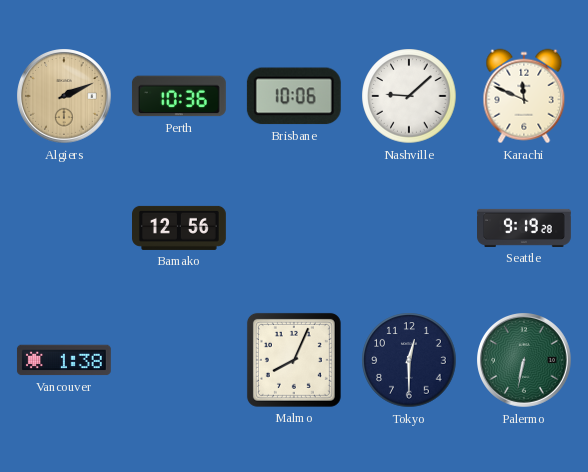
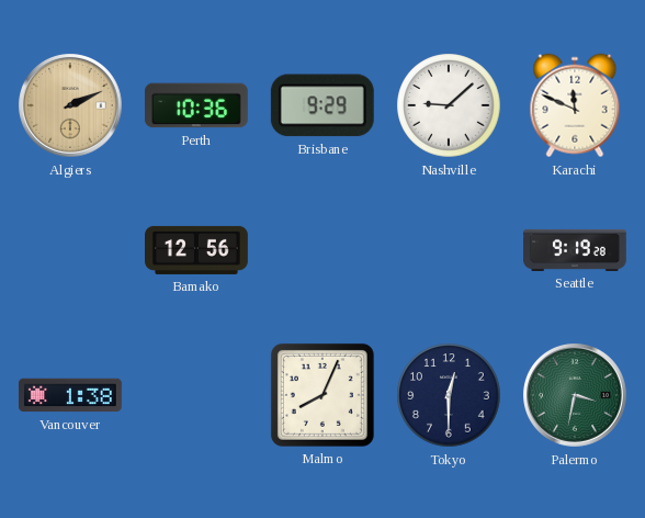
Brisbane: 10:06 -> 9:29
Palermo: 6:32 -> 3:32
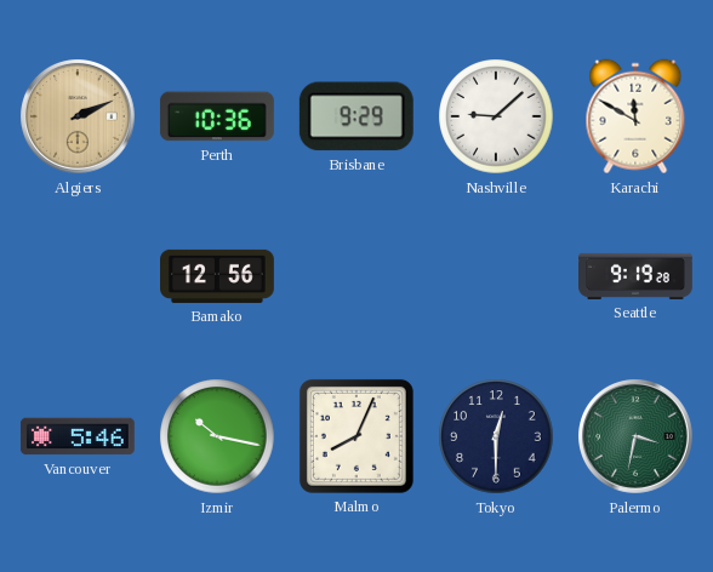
Karachi: 11:49 -> 11:50
Vancouver: 1:38 -> 5:46
Izmir: none -> 10:17
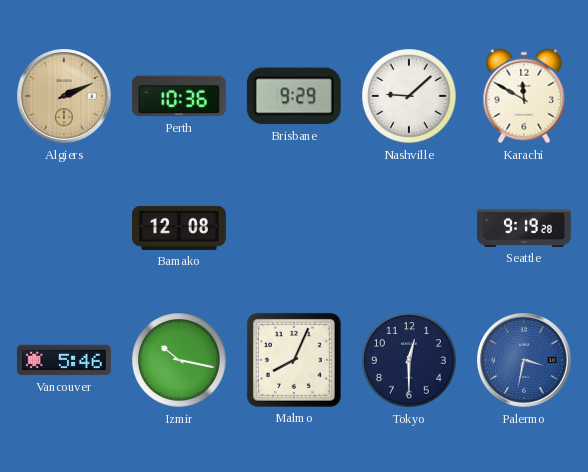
Bamako: 12:56 -> 12:08
Palermo dial: green -> blue
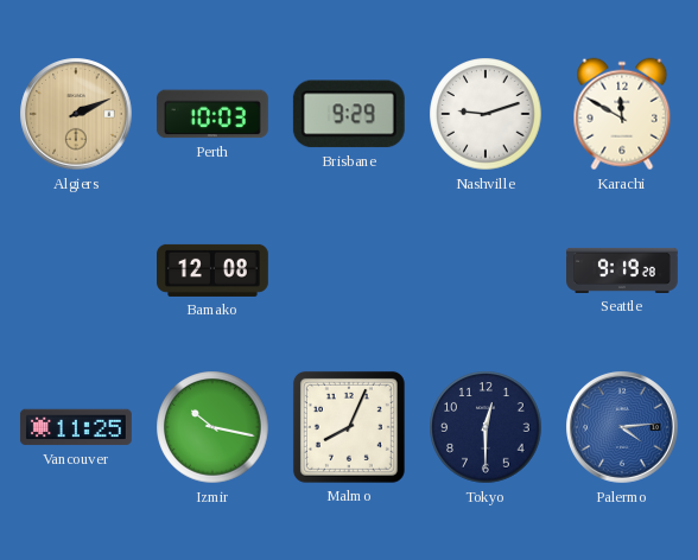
Perth: 10:36 -> 10:03
Nashville: 9:08 -> 9:12
Vancouver: 5:46 -> 11:25
Palermo: 3:32 -> 4:14
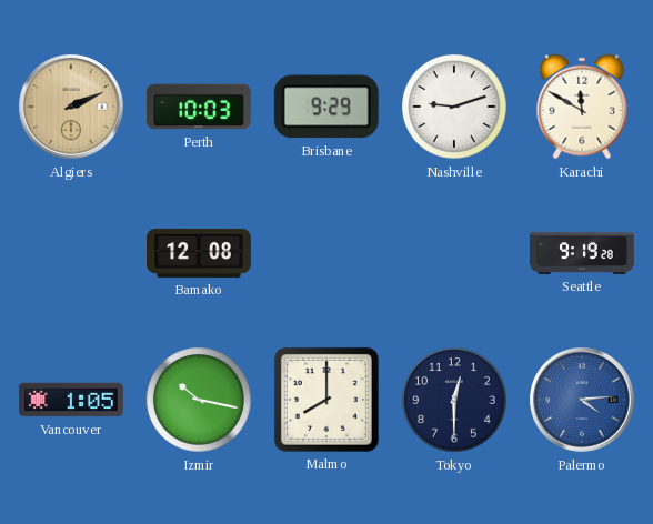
Vancouver: 11:25 -> 1:05
Malmo: 8:04 -> 8:00
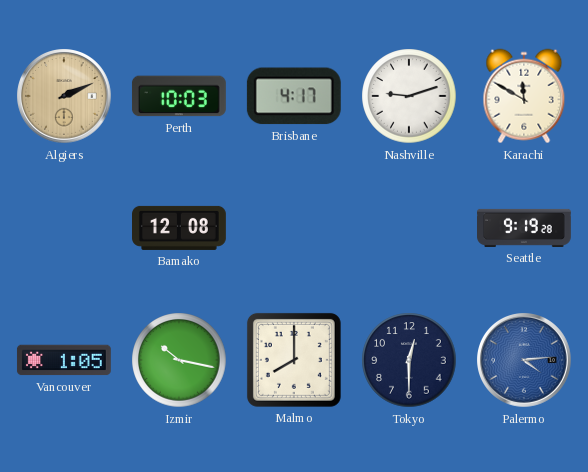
Brisbane: 9:29 -> 4:17
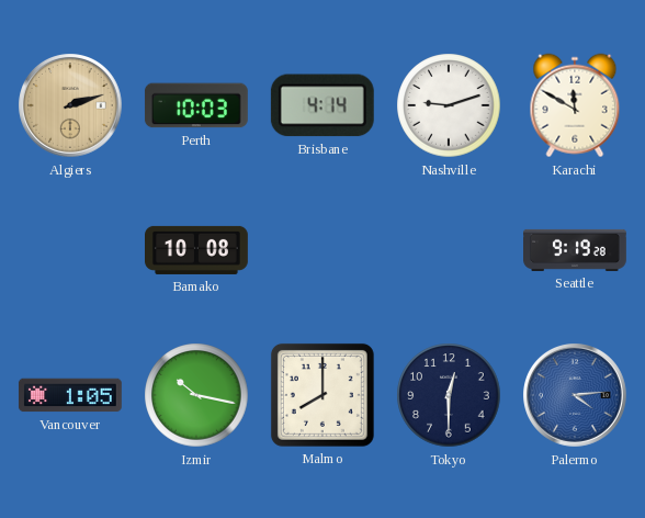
Algiers: 2:11 -> 2:12
Brisbane: 4:17 -> 4:14
Bamako: 12:08 -> 10:08
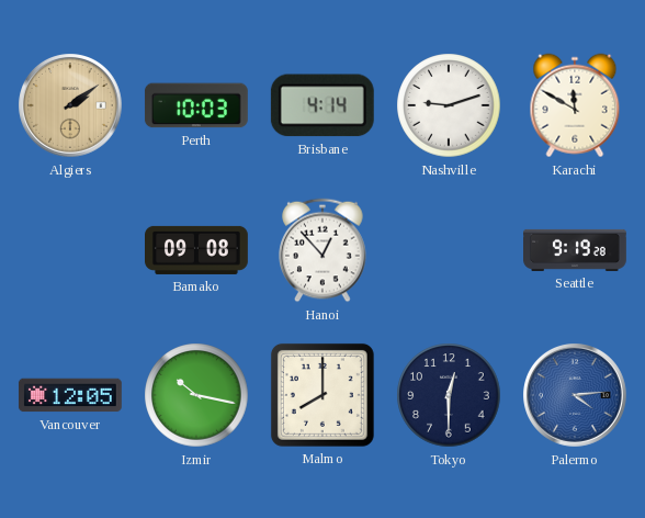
Algiers: 2:12 -> 2:09
Bamako: 10:08 -> 09:08
Hanoi: none -> 12:53
Vancouver: 1:05 -> 12:05
